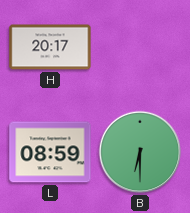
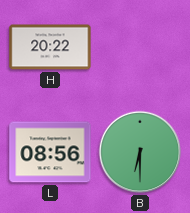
H: 20:17 -> 20:22
L: 08:59 -> 08:56
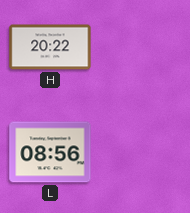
B: 6:30 -> none
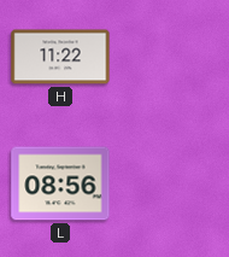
H: 20:22 -> 11:22
